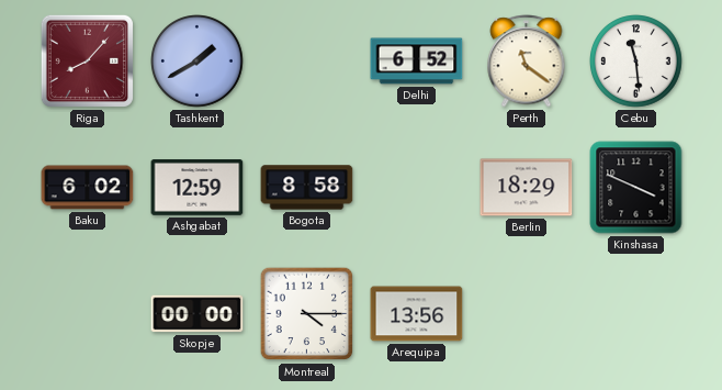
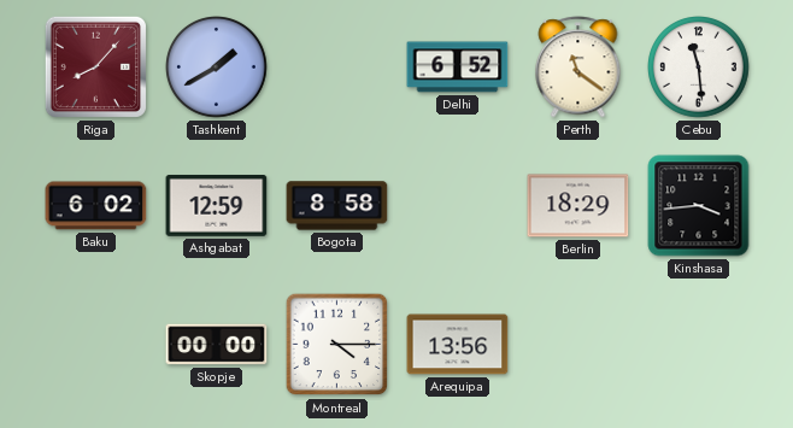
Kinshasa: 3:49 -> 3:44
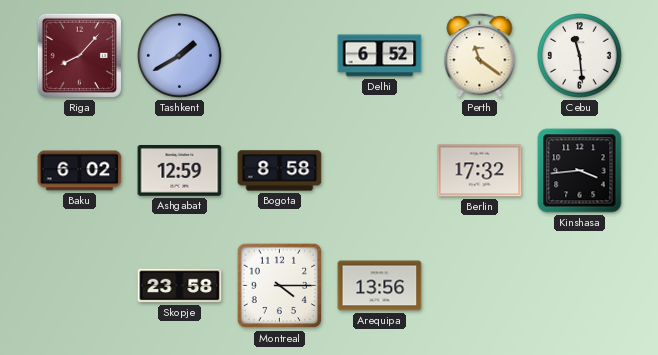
Berlin: 18:29 -> 17:32
Skopje: 00:00 -> 23:58
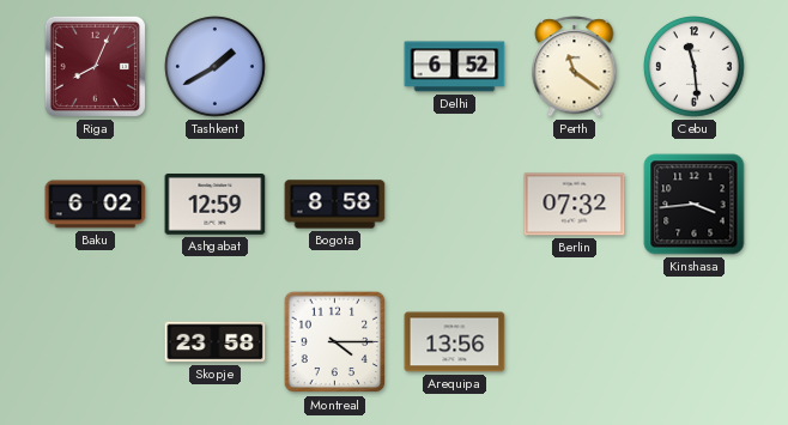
Riga: 8:07 -> 8:04
Berlin: 17:32 -> 07:32
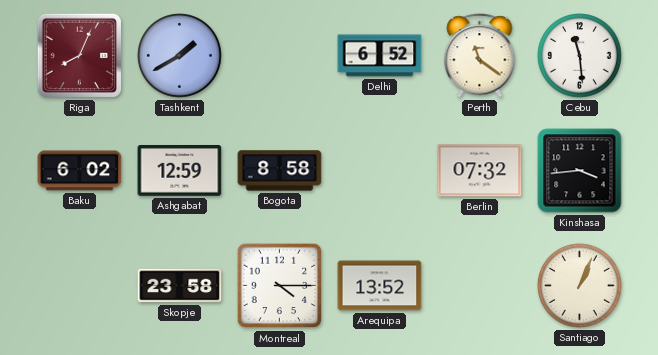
Arequipa: 13:56 -> 13:52
Santiago: none -> 1:04
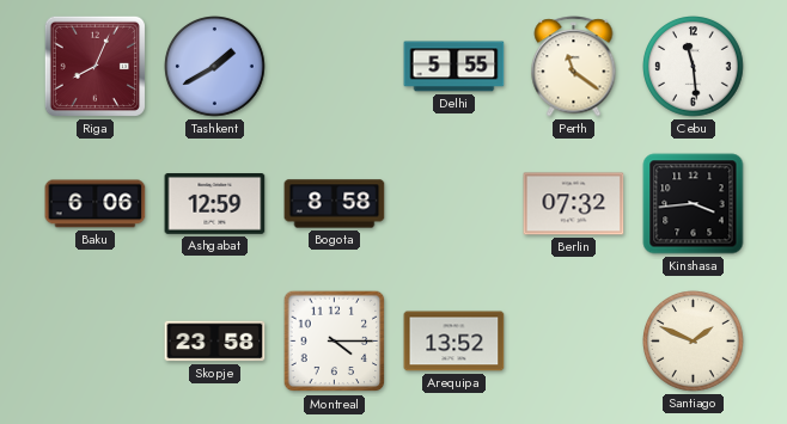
Delhi: 6:52 -> 5:55
Baku: 6:02 -> 6:06
Santiago: 1:04 -> 1:49
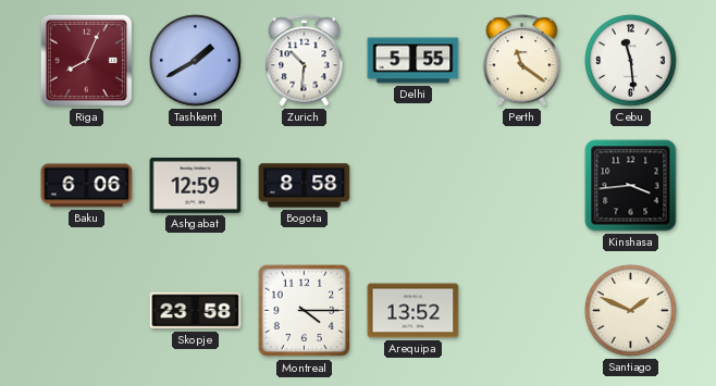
Zurich: none -> 10:31
Berlin: 07:32 -> none
